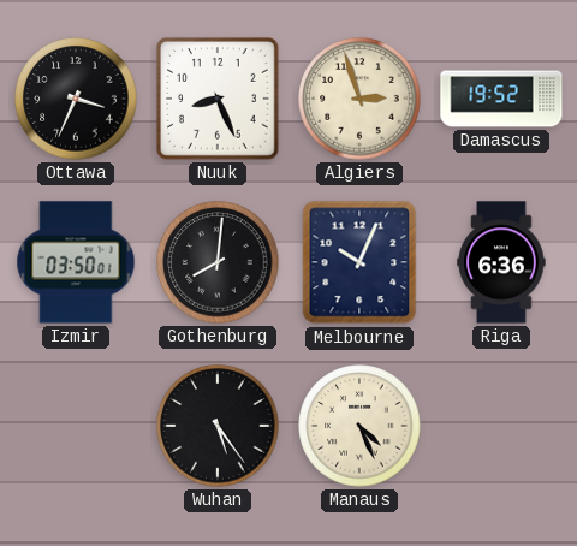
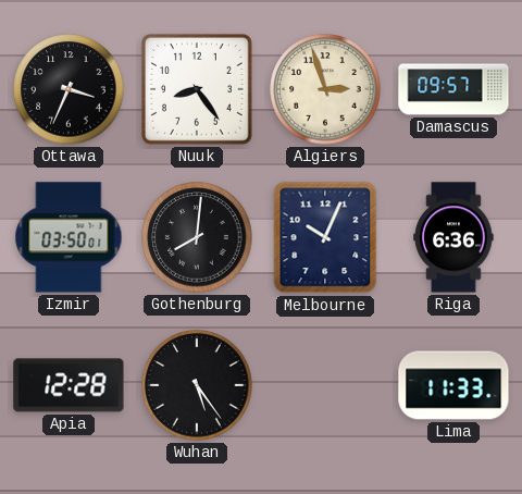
Nuuk: 8:26 -> 8:24
Damascus: 19:52 -> 09:57
Apia: none -> 12:28
Manaus: 4:26 -> none
Lima: none -> 11:33
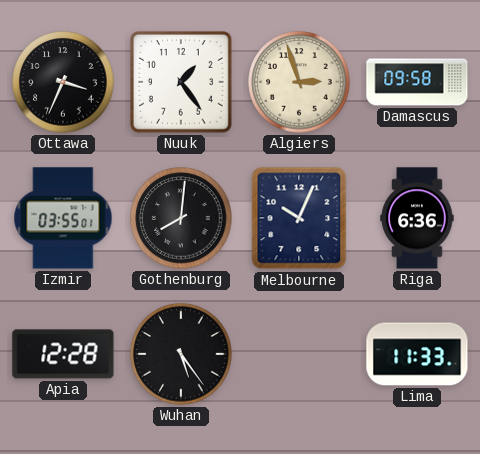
Nuuk: 8:24 -> 1:24
Damascus: 09:57 -> 09:58
Izmir: 03:50 -> 03:55
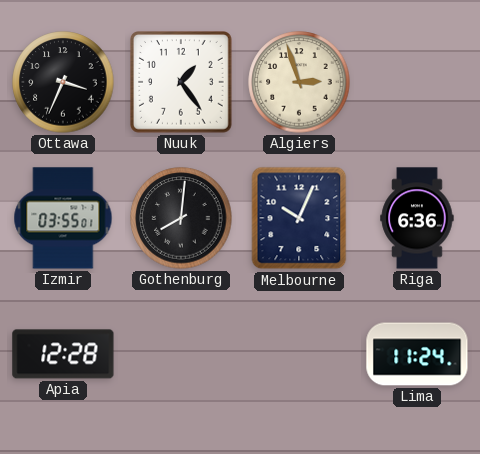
Damascus: 09:58 -> none
Wuhan: 5:24 -> none
Lima: 11:33 -> 11:24
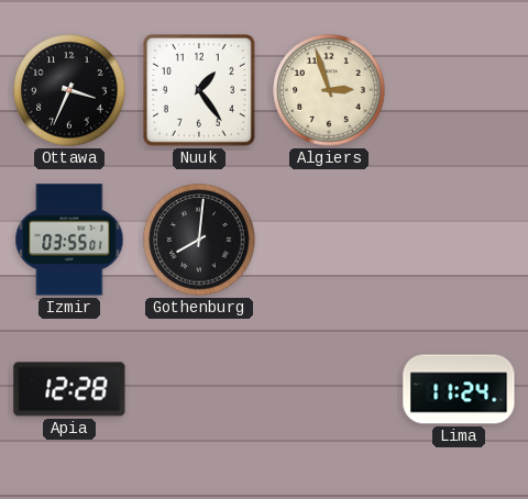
Melbourne: 10:04 -> none
Riga: 6:36 -> none
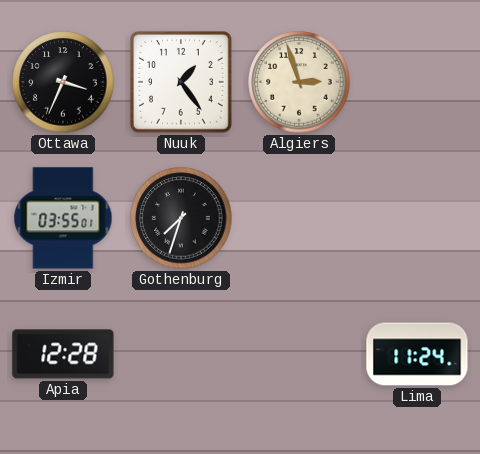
Gothenburg: 8:01 -> 7:33
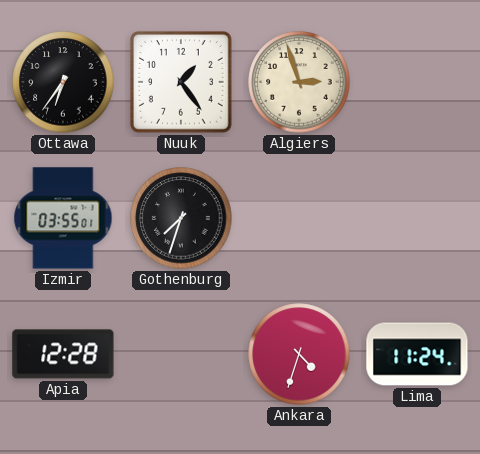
Ottawa: 3:34 -> 6:36
Ankara: none -> 4:33
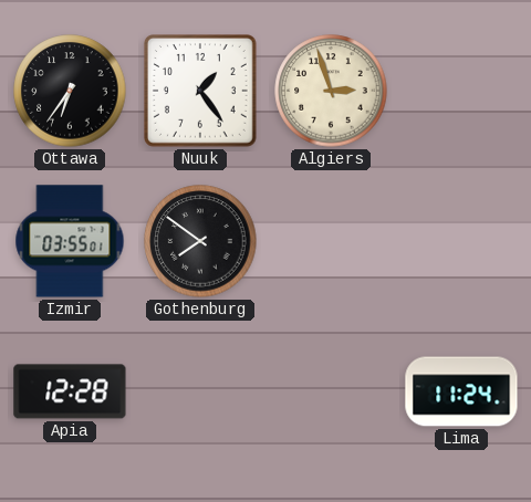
Gothenburg: 7:33 -> 7:51
Ankara: 4:33 -> none
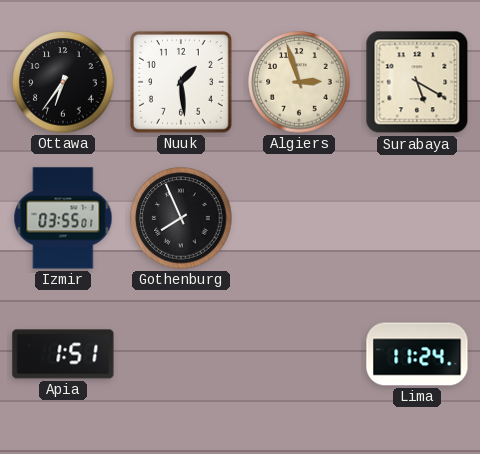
Nuuk: 1:24 -> 1:29
Surabaya: none -> 5:20
Gothenburg: 7:51 -> 7:56
Apia: 12:28 -> 1:51
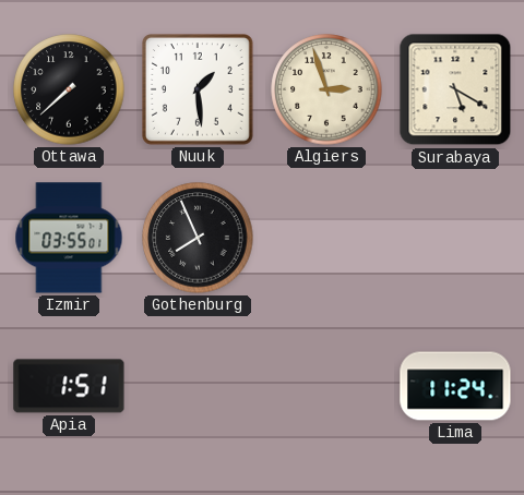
Ottawa: 6:36 -> 7:38
